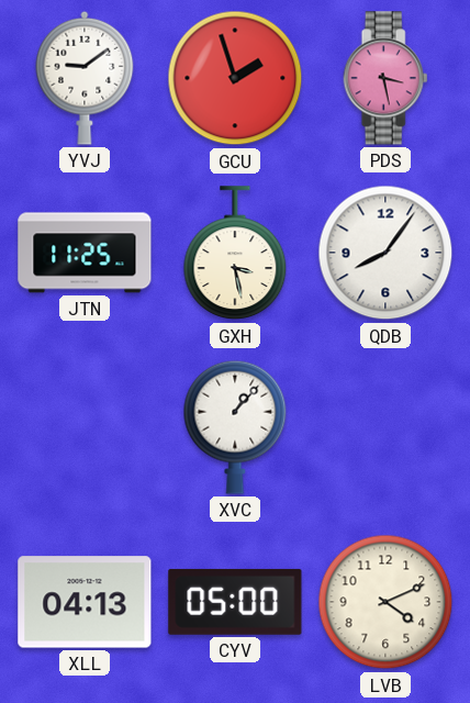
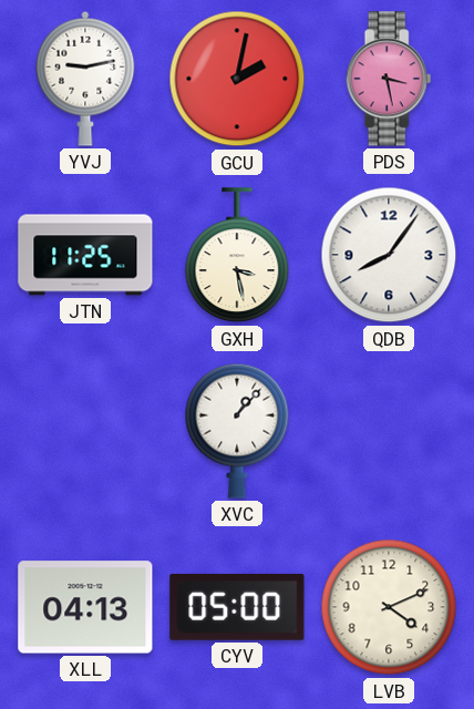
YVJ: 9:09 -> 9:13
GCU: 1:57 -> 2:02
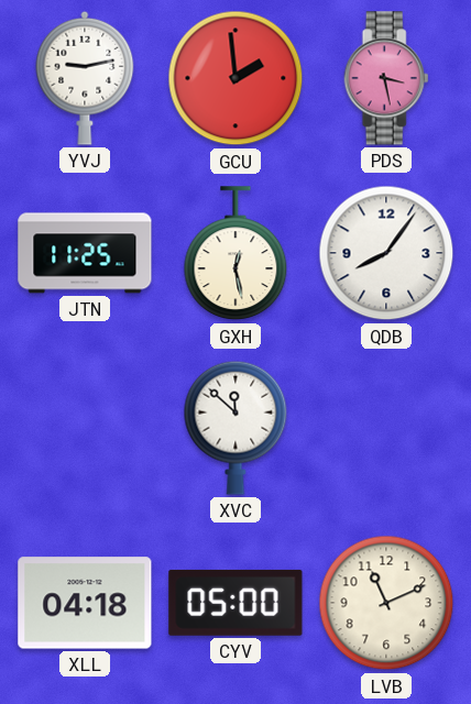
GCU: 2:02 -> 1:59
GXH: 3:28 -> 12:28
XVC: 1:07 -> 11:52
XLL: 04:13 -> 04:18
LVB: 4:11 -> 11:11
